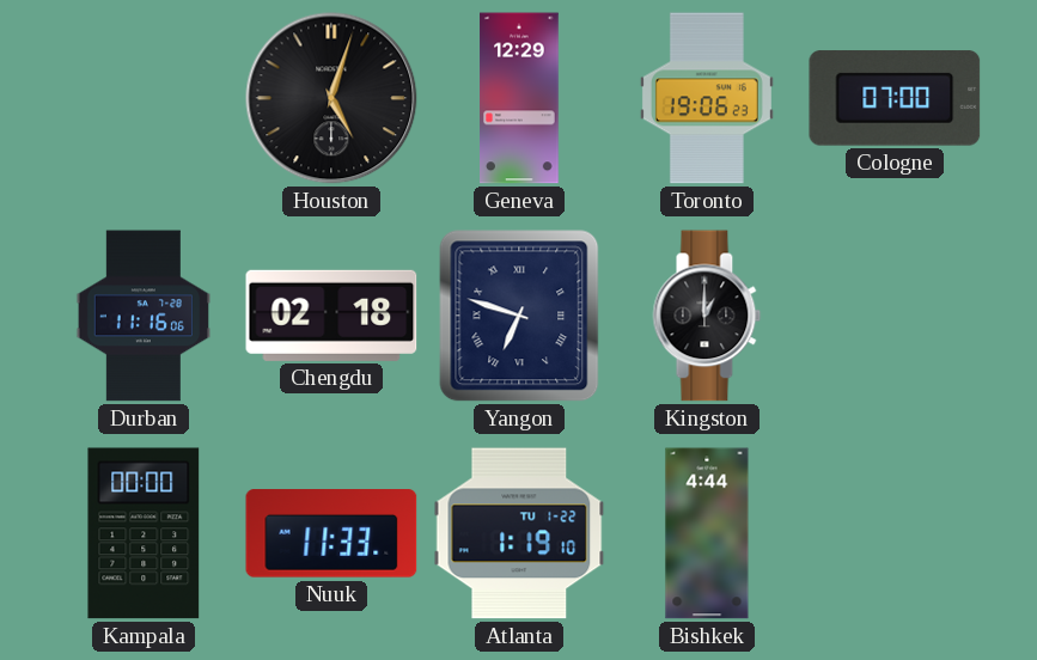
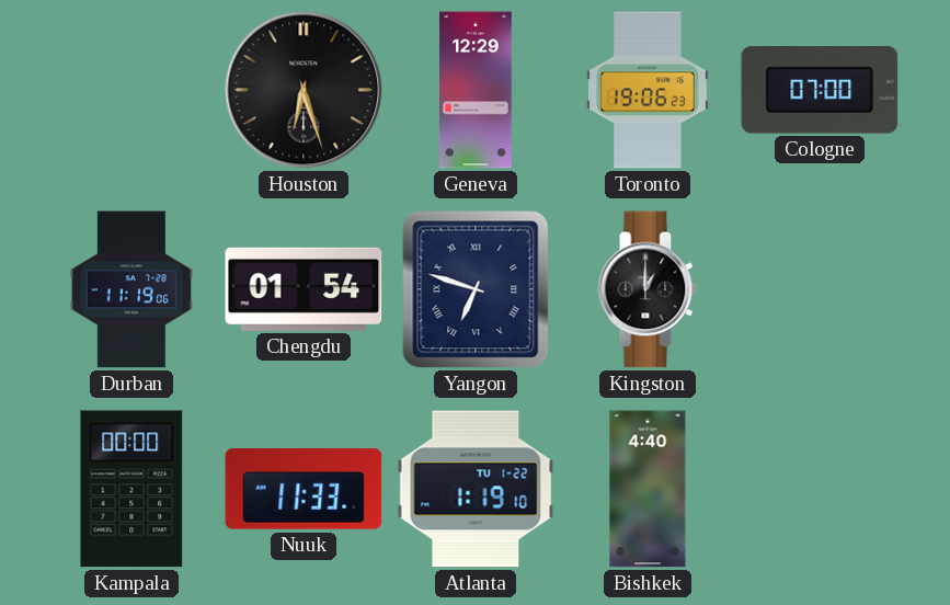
Houston: 5:03 -> 6:27
Durban: 11:16 -> 11:19
Chengdu: 02:18 -> 01:54
Bishkek: 4:44 -> 4:40
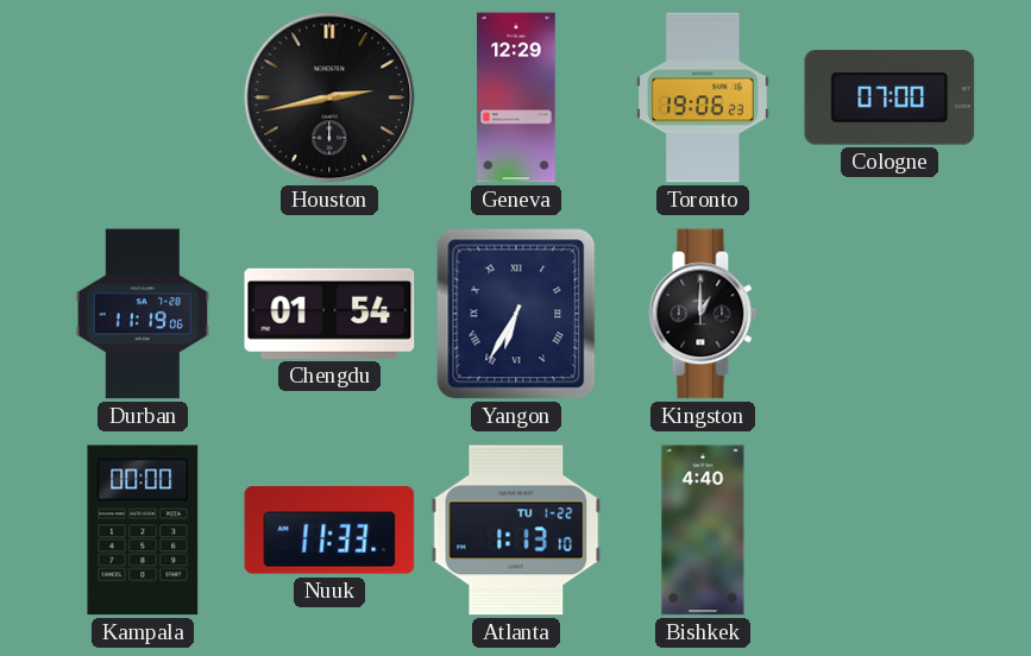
Houston: 6:27 -> 2:43
Yangon: 6:48 -> 6:35
Atlanta: 1:19 -> 1:13
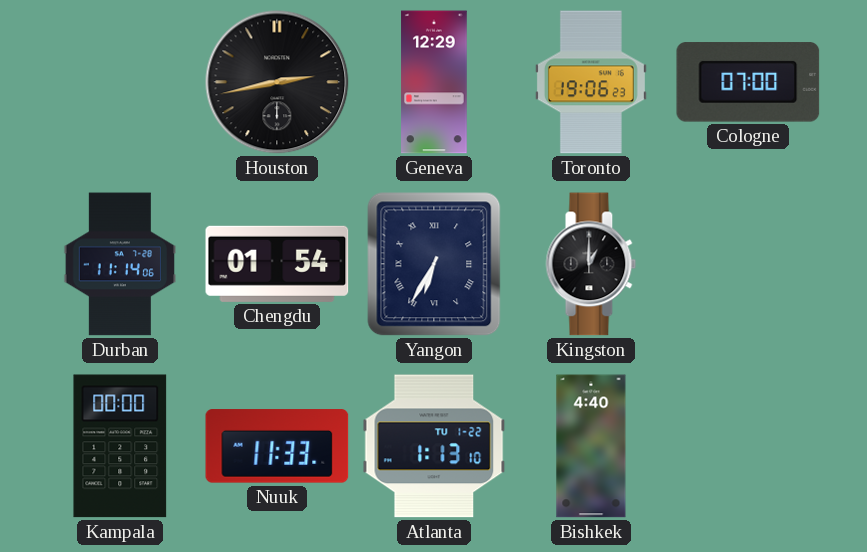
Durban: 11:19 -> 11:14
